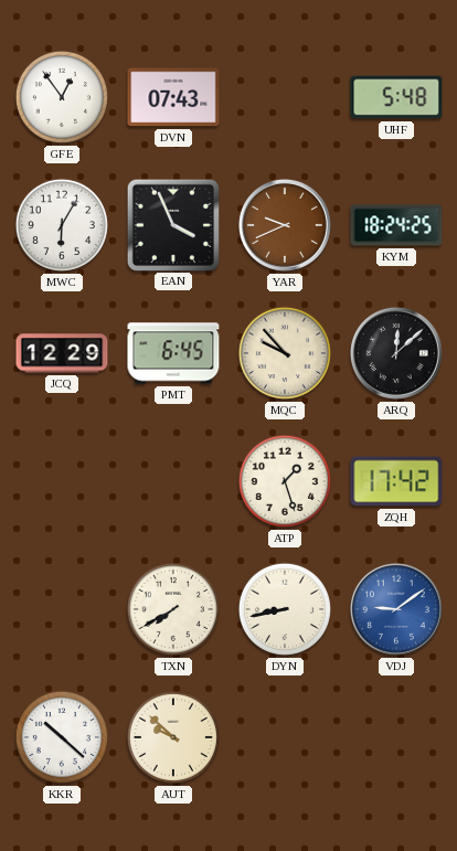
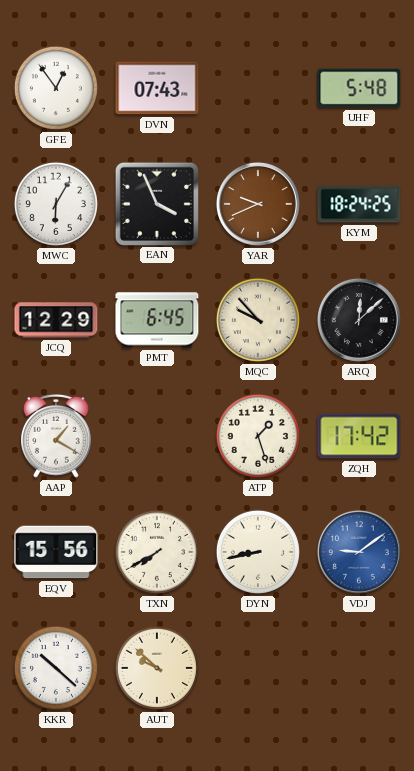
AAP: none -> 1:20
EQV: none -> 15:56
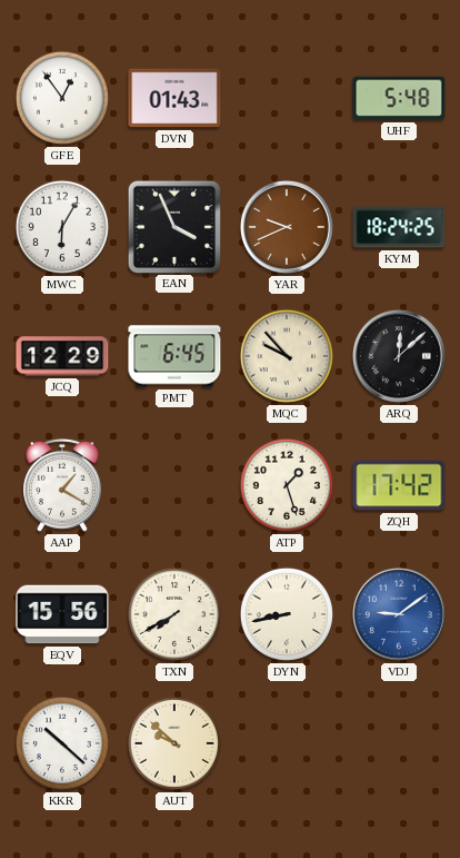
DVN: 07:43 -> 01:43
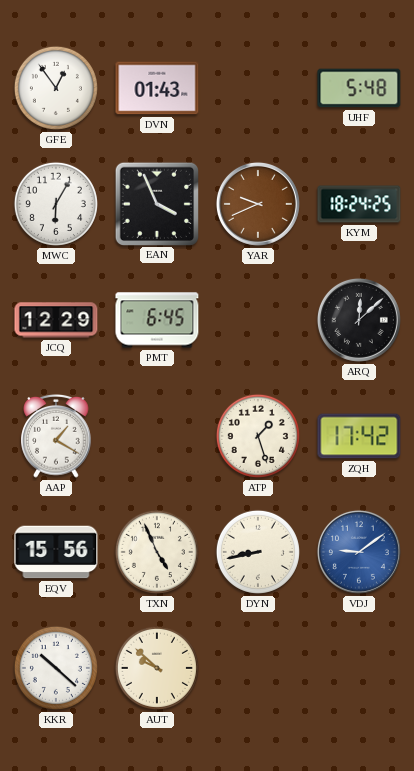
MQC: 9:53 -> none
TXN: 7:40 -> 4:56
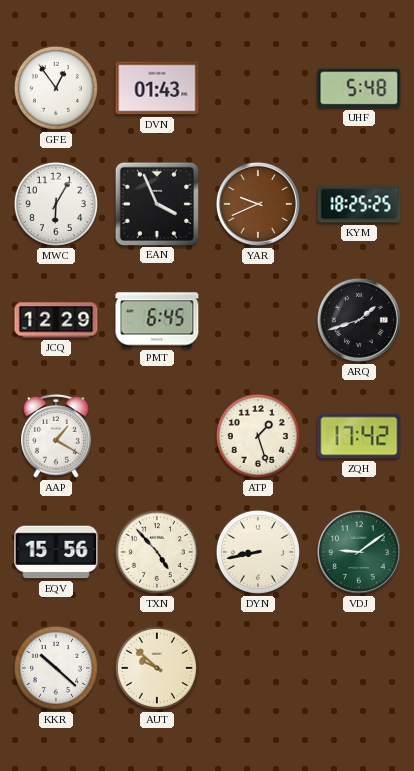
KYM: 18:24 -> 18:25
ARQ: 12:08 -> 1:42
TXN: 4:56 -> 4:53
VDJ dial: blue -> green
